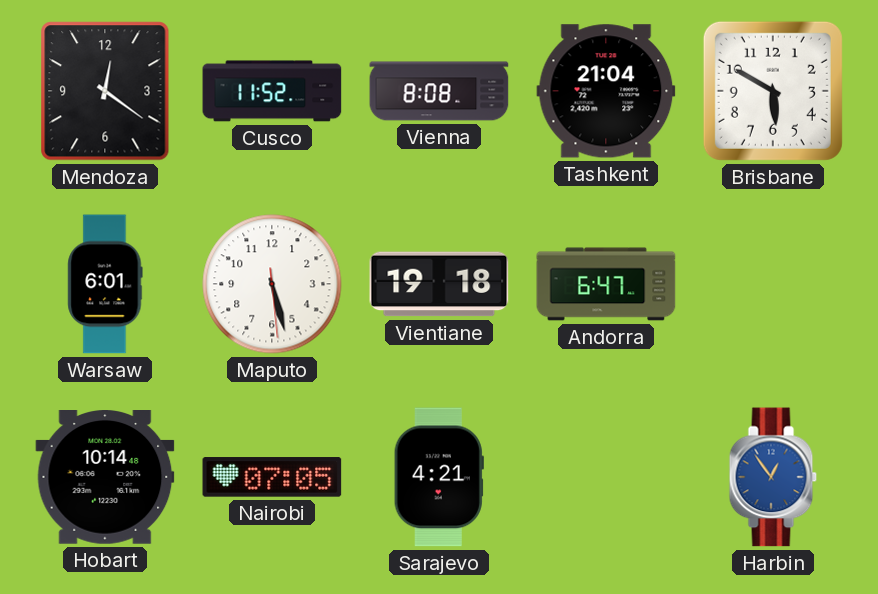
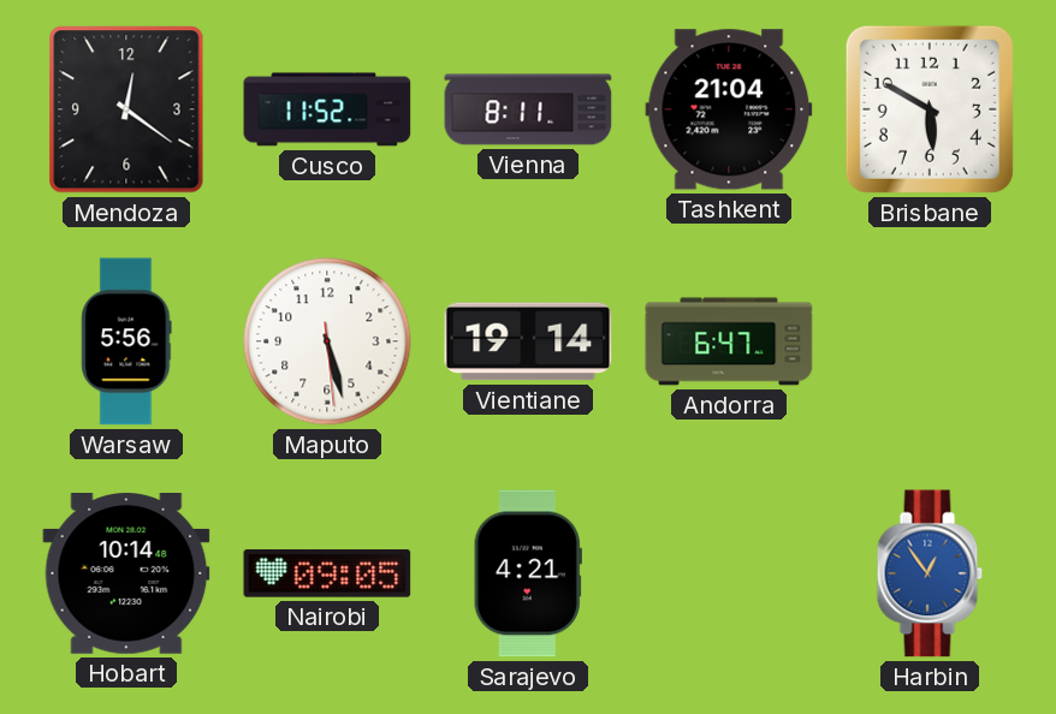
Vienna: 8:08 -> 8:11
Warsaw: 6:01 -> 5:56
Vientiane: 19:18 -> 19:14
Nairobi: 07:05 -> 09:05
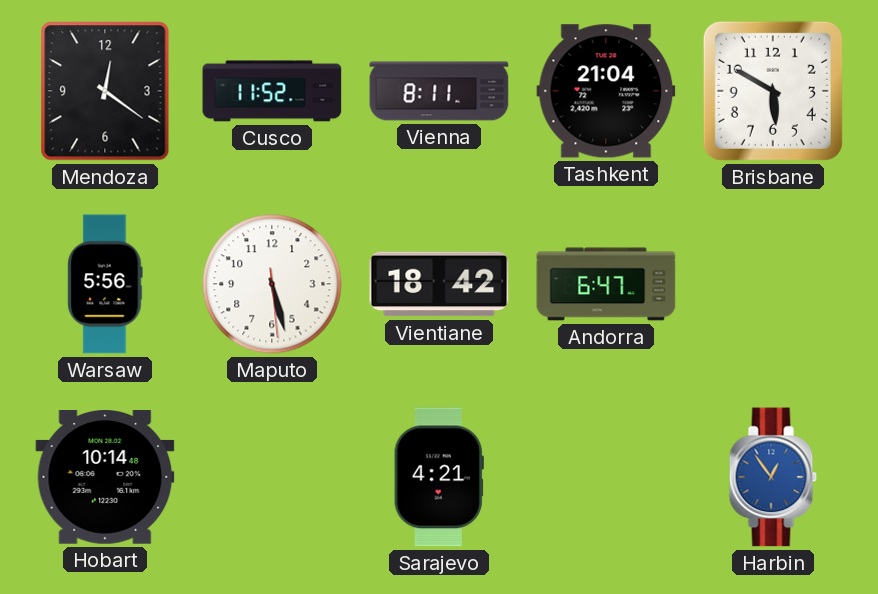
Vientiane: 19:14 -> 18:42
Nairobi: 09:05 -> none
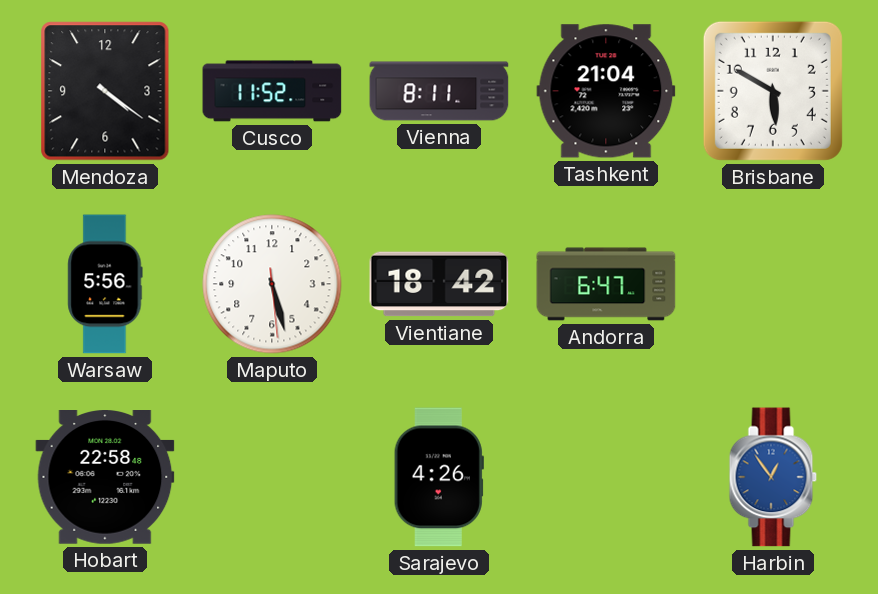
Mendoza: 12:21 -> 4:21
Hobart: 10:14 -> 22:58
Sarajevo: 4:21 -> 4:26
